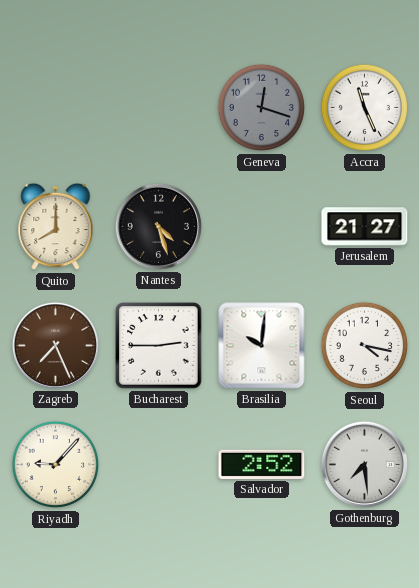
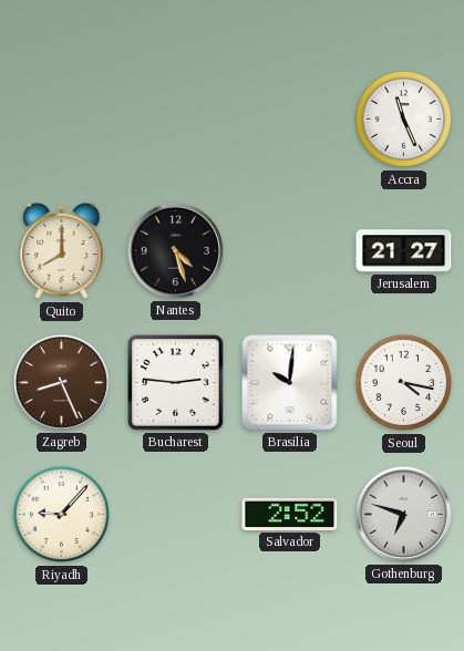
Geneva: 12:18 -> none
Zagreb: 7:26 -> 8:26
Bucharest: 2:45 -> 2:46
Gothenburg: 7:29 -> 6:48
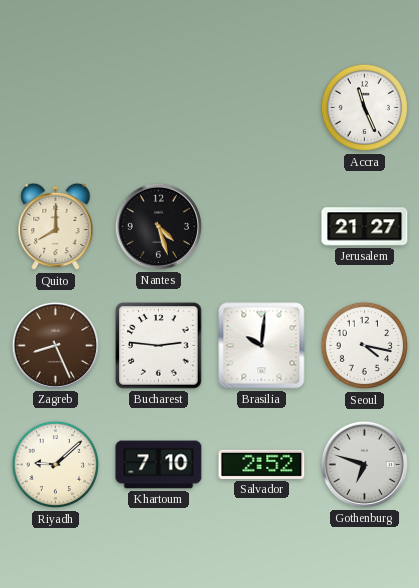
Riyadh: 9:07 -> 9:08
Khartoum: none -> 7:10
